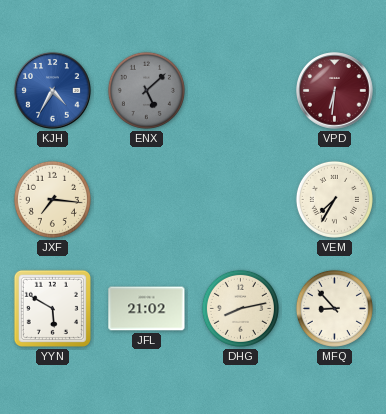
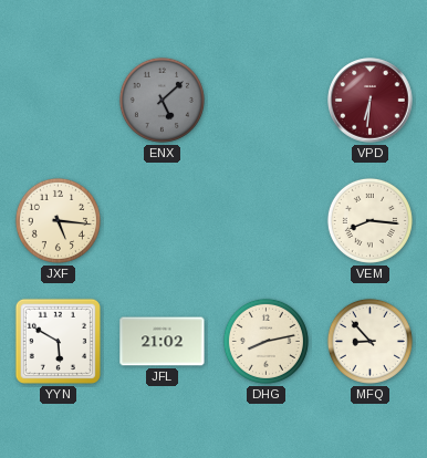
KJH: 4:35 -> none
JXF: 7:16 -> 5:16
VEM: 7:35 -> 8:16
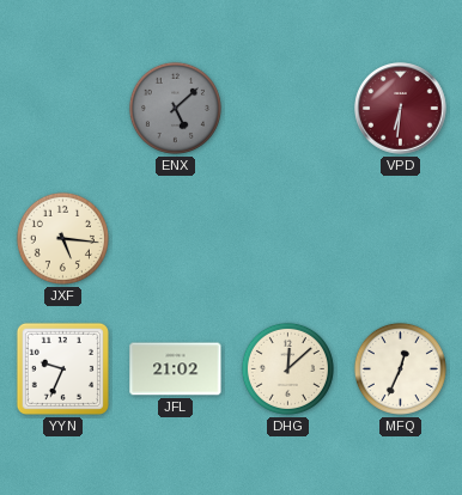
VEM: 8:16 -> none
YYN: 5:50 -> 9:34
DHG: 8:13 -> 12:08
MFQ: 8:53 -> 12:34
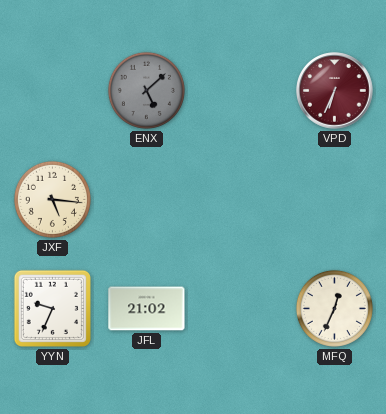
VPD: 6:31 -> 6:34
DHG: 12:08 -> none
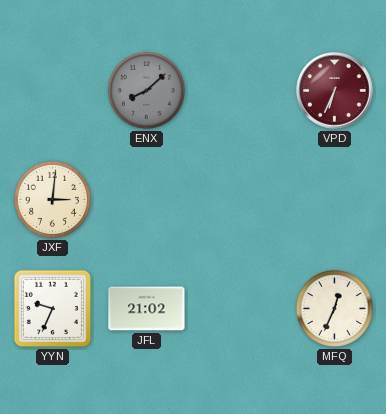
ENX: 5:08 -> 8:08
JXF: 5:16 -> 3:01
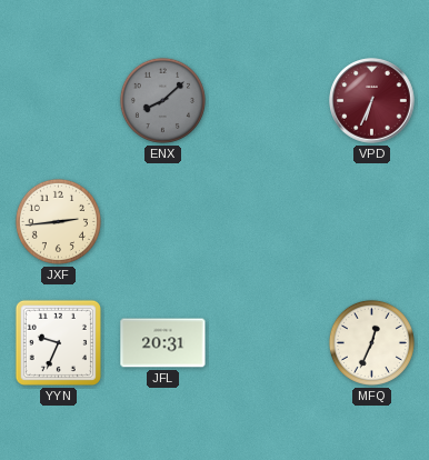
JXF: 3:01 -> 2:44
JFL: 21:02 -> 20:31
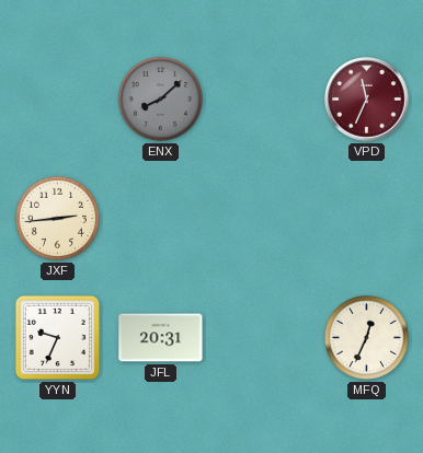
VPD: 6:34 -> 11:34
